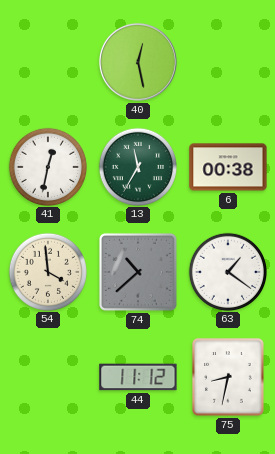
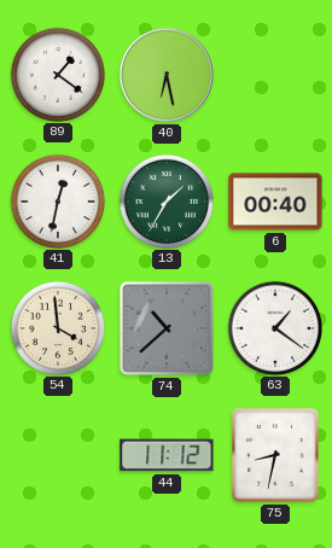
89: none -> 1:21
40: 12:28 -> 6:28
13: 11:35 -> 1:35
6: 00:38 -> 00:40
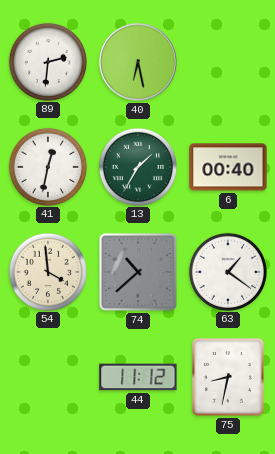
89: 1:21 -> 2:31
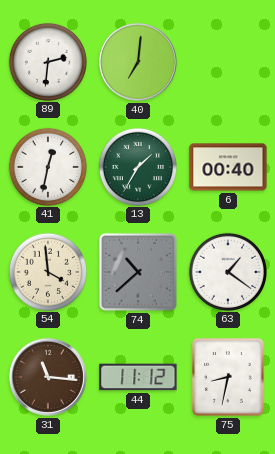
40: 6:28 -> 7:01
31: none -> 11:16
